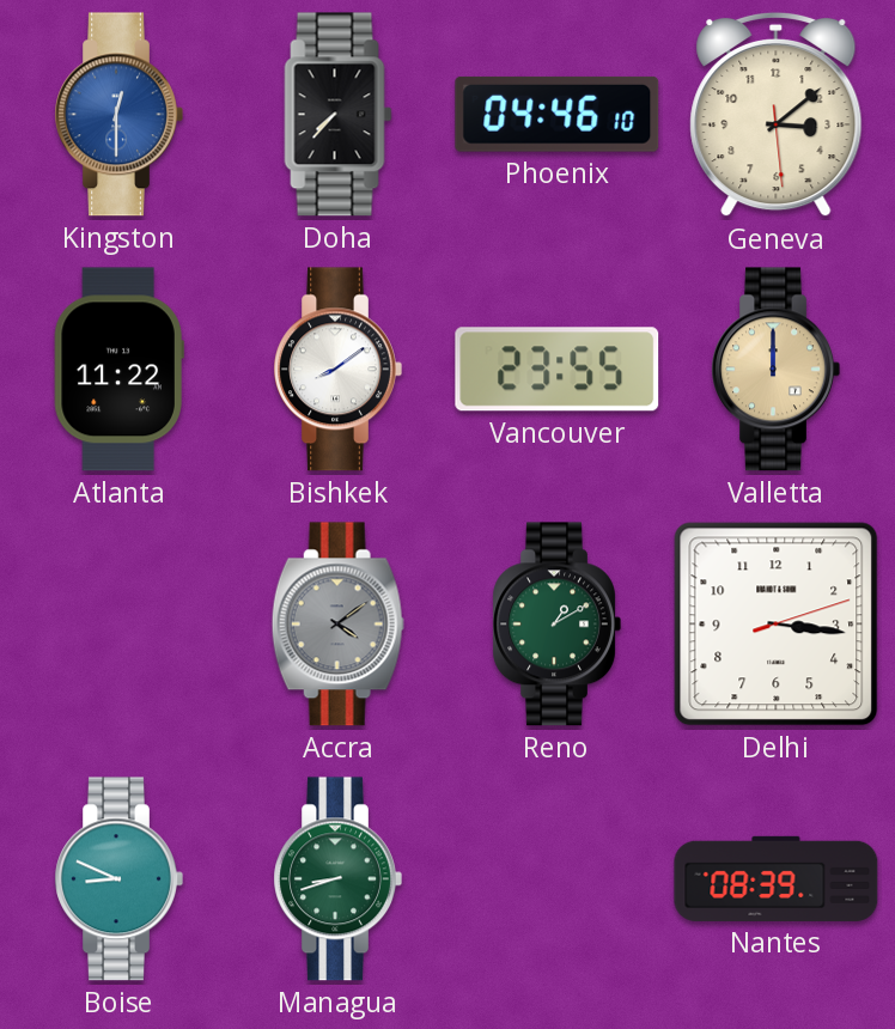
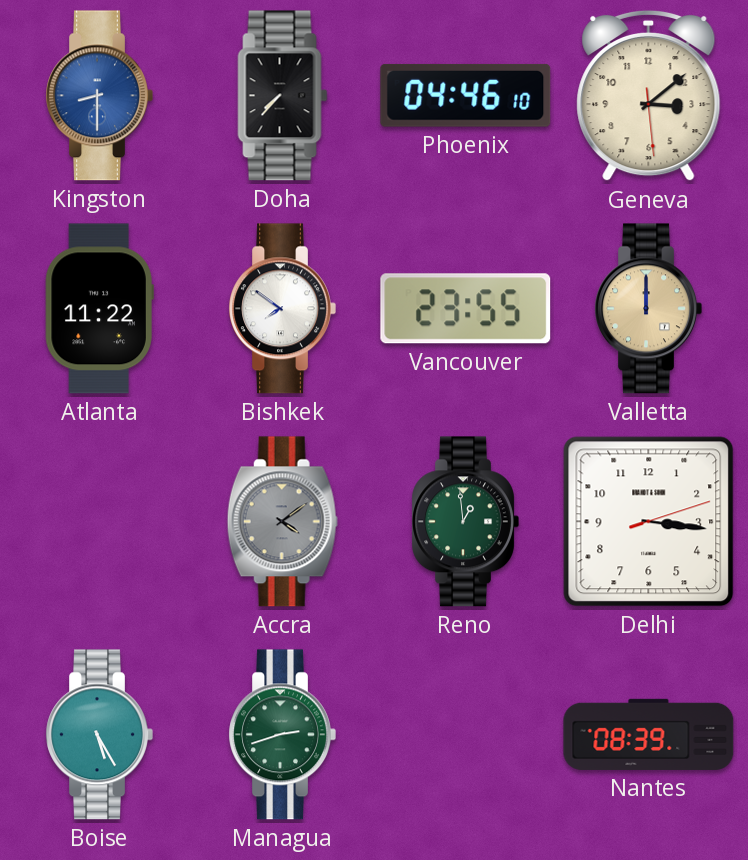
Kingston: 12:30 -> 8:30
Bishkek: 8:09 -> 7:51
Reno: 1:10 -> 12:59
Boise: 8:49 -> 5:25
Managua: 8:42 -> 2:42
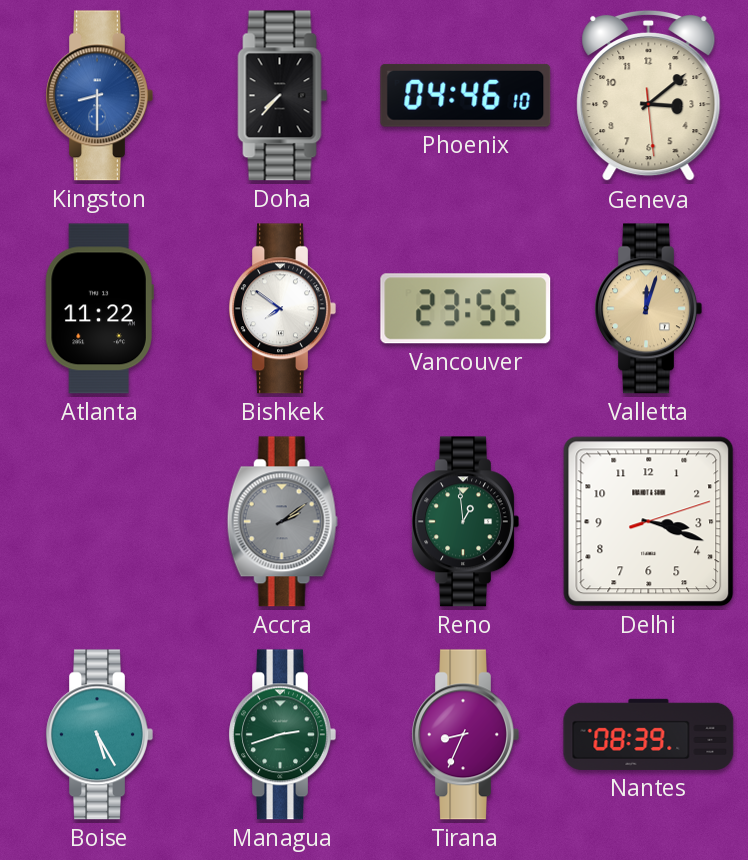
Valletta: 12:00 -> 12:03
Accra: 4:09 -> 2:09
Delhi: 3:16 -> 3:18
Tirana: none -> 8:34
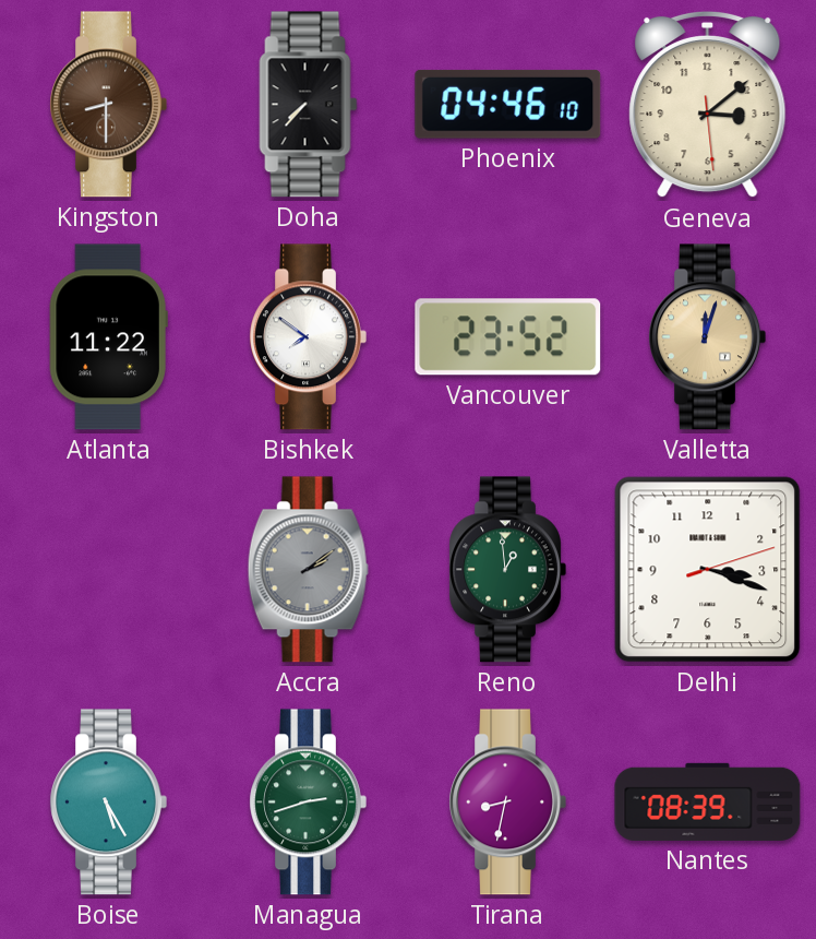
Kingston dial: blue -> brown
Vancouver: 23:55 -> 23:52
Tirana: 8:34 -> 8:32
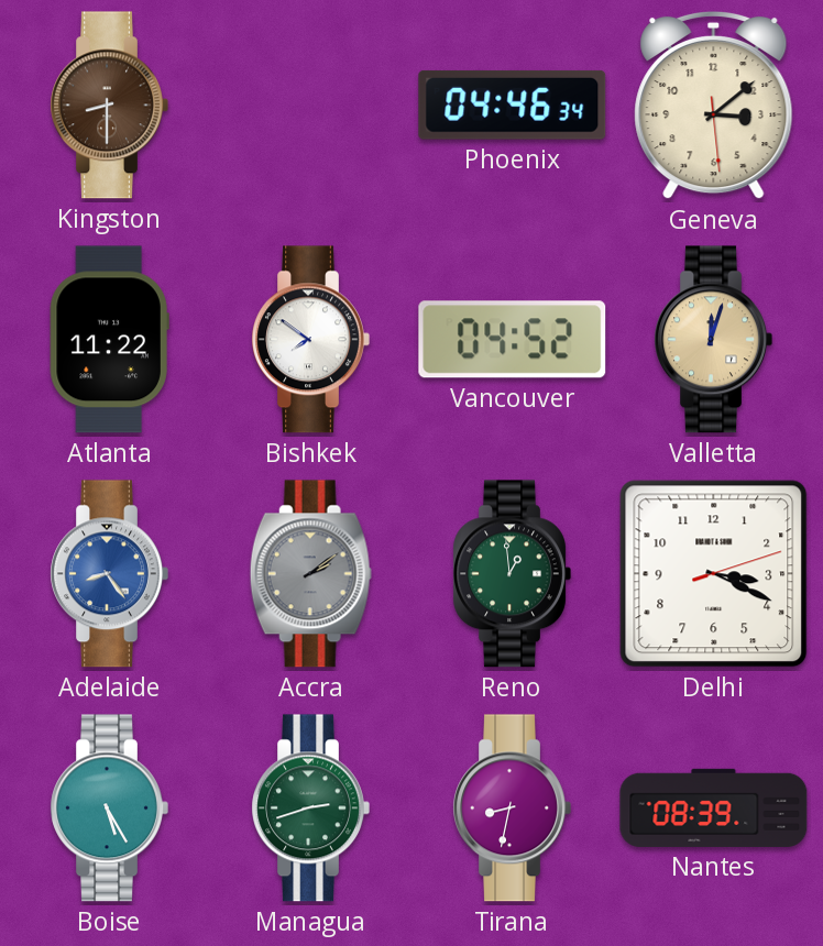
Doha: 7:37 -> none
Phoenix: 04:46:10 -> 04:46:34
Vancouver: 23:52 -> 04:52
Adelaide: none -> 8:24
Delhi: 3:18 -> 3:19
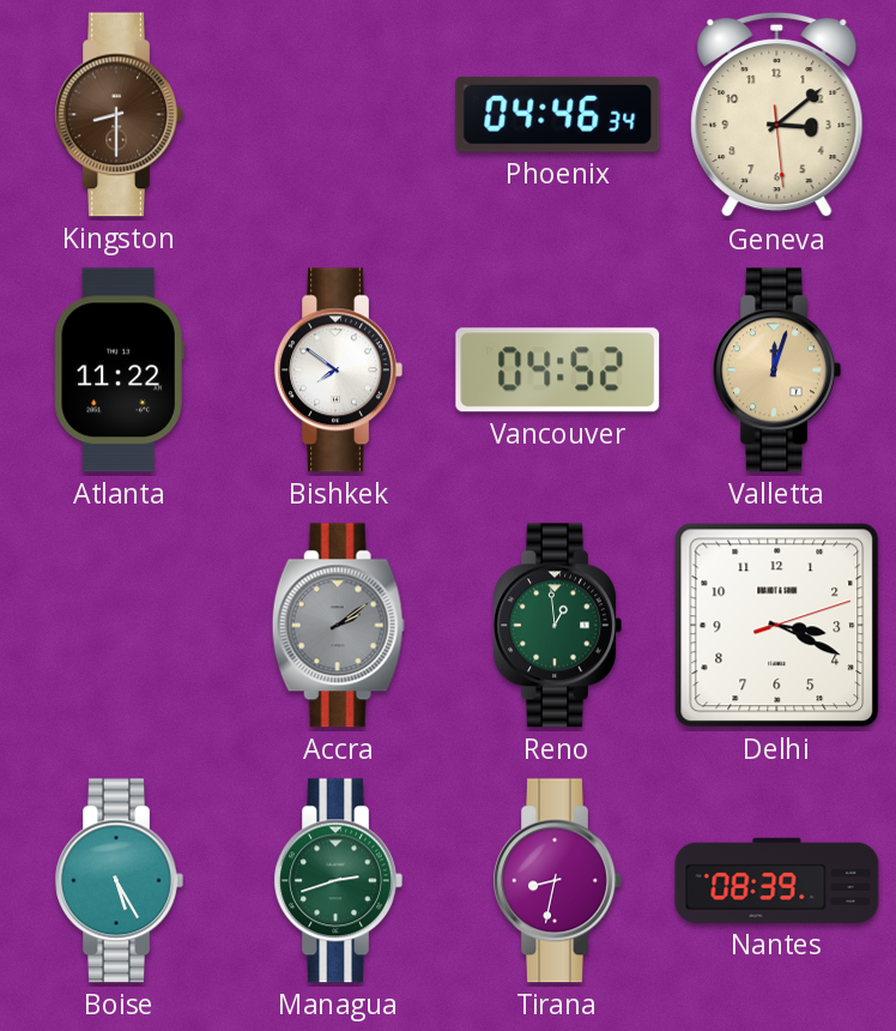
Adelaide: 8:24 -> none
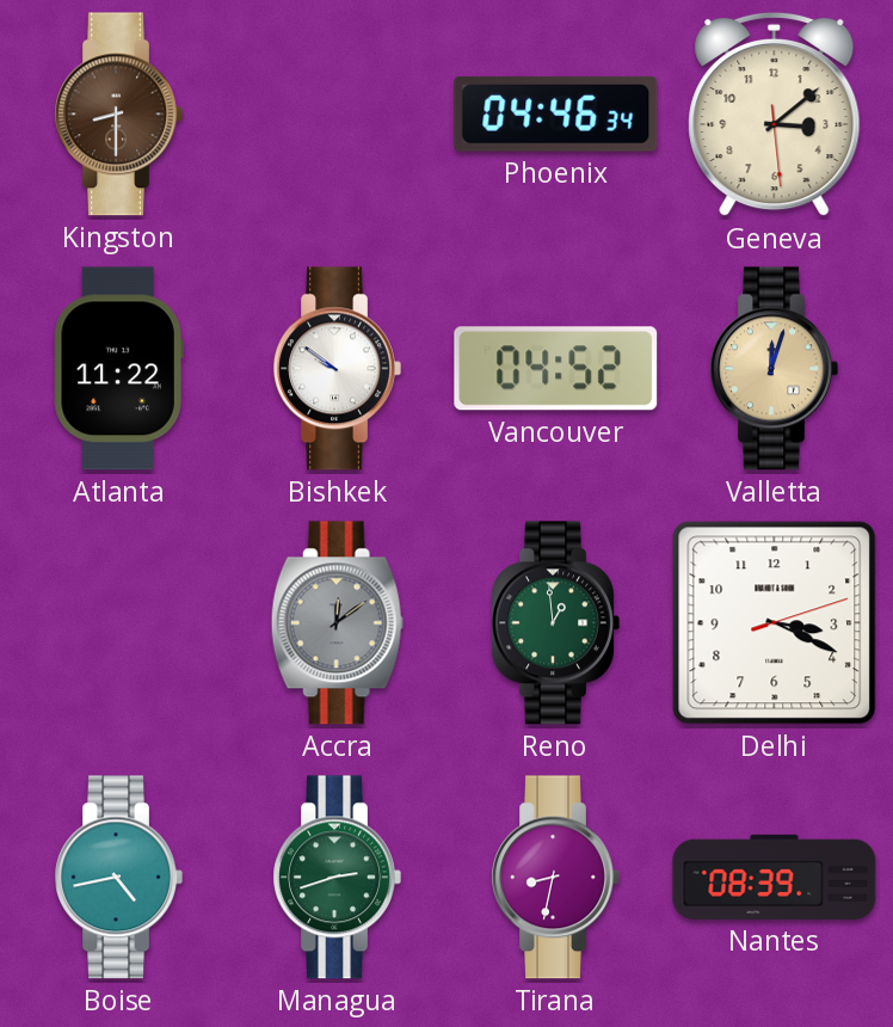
Bishkek: 7:51 -> 9:51
Accra: 2:09 -> 12:09
Boise: 5:25 -> 4:43
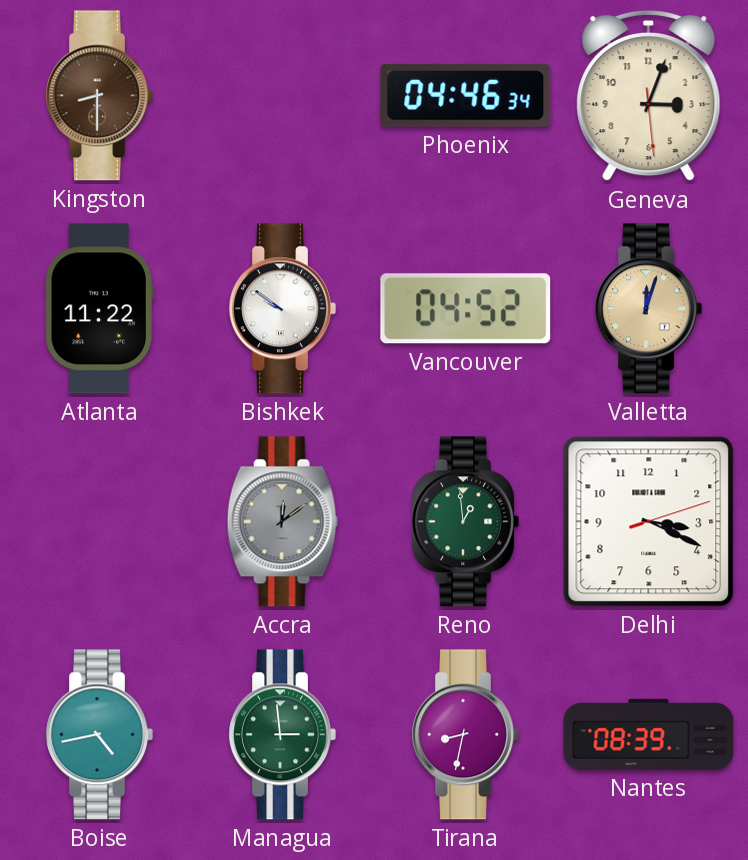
Geneva: 3:08 -> 3:03
Managua: 2:42 -> 2:59
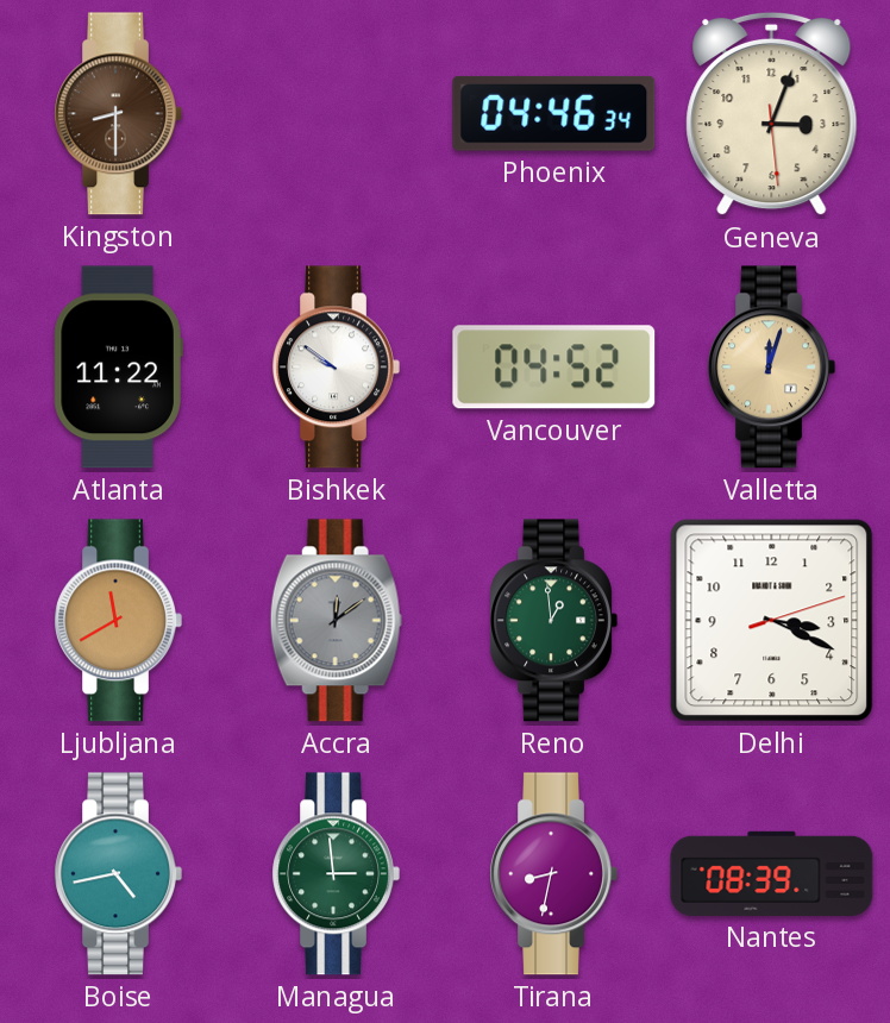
Ljubljana: none -> 11:40
